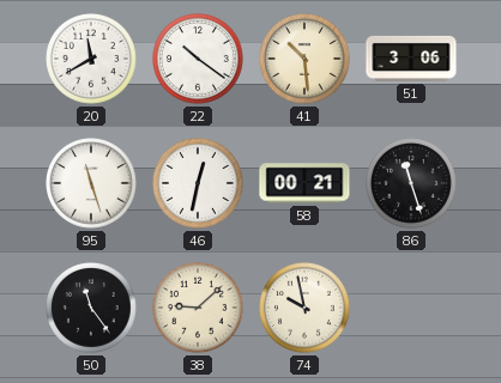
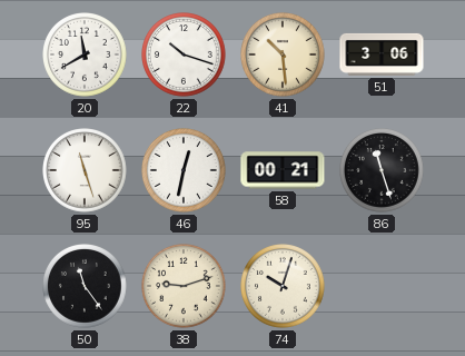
22: 10:21 -> 10:18
38: 9:08 -> 9:12
74: 9:58 -> 10:03
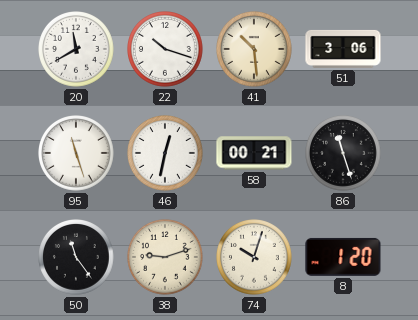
8: none -> 1:20
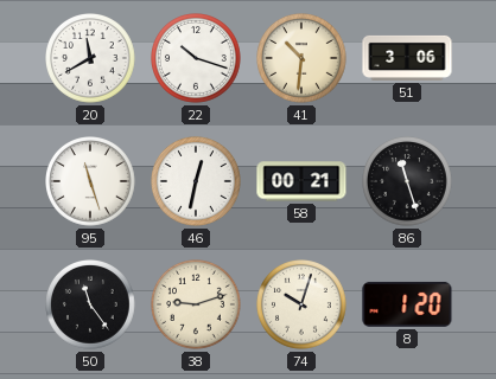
41: 10:29 -> 10:31
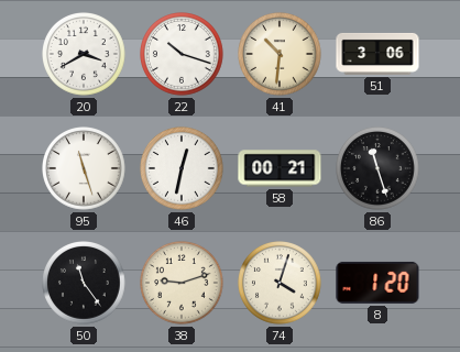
20: 11:40 -> 3:40
74: 10:03 -> 4:03
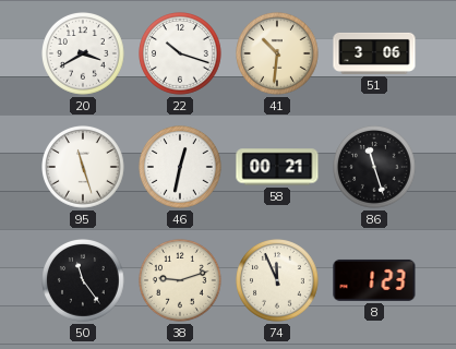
74: 4:03 -> 11:56
8: 1:20 -> 1:23
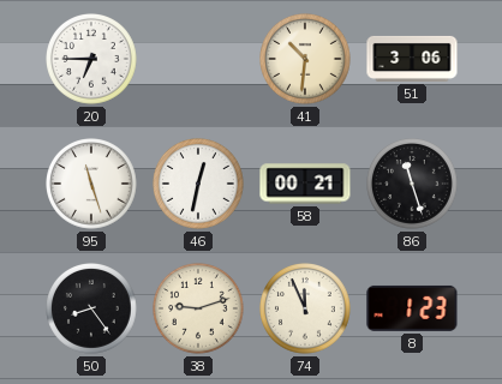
20: 3:40 -> 6:45
22: 10:18 -> none
50: 11:24 -> 8:24
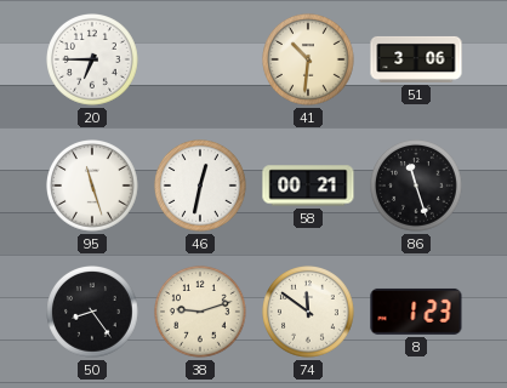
74: 11:56 -> 11:51
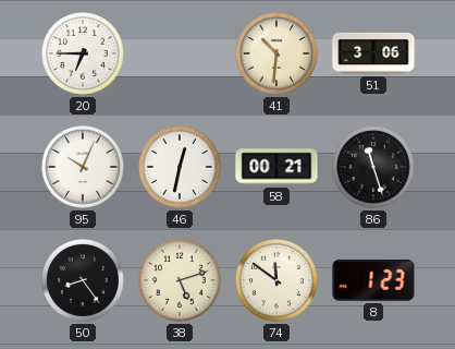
95: 11:27 -> 10:04
38: 9:12 -> 5:12
